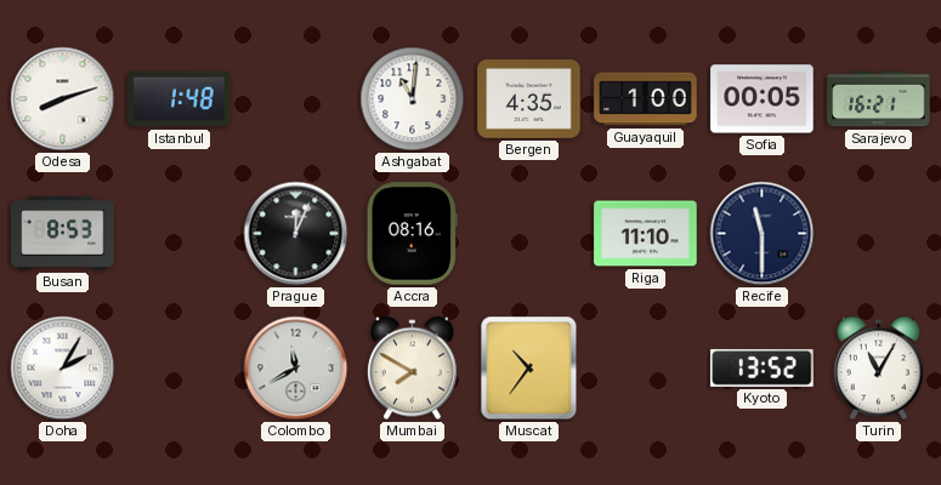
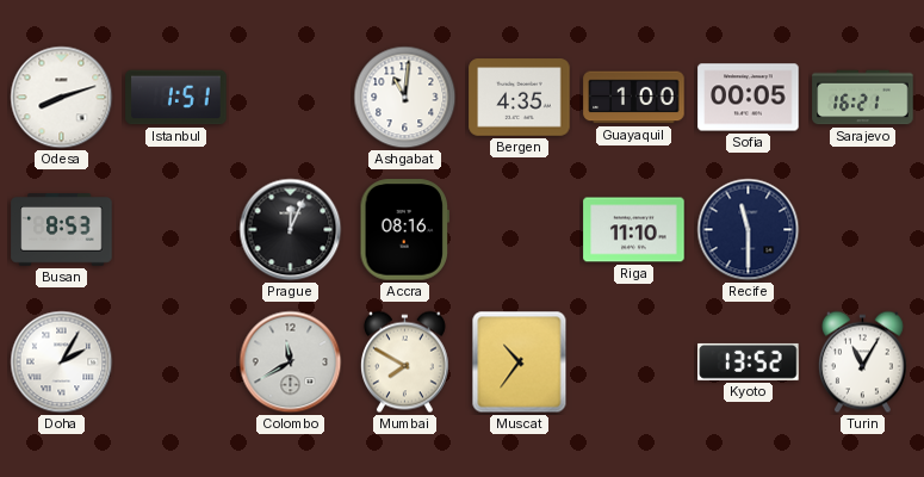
Istanbul: 1:48 -> 1:51
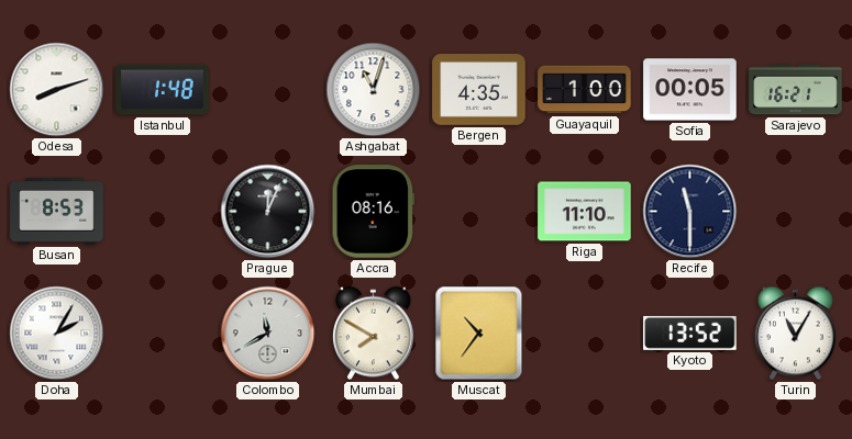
Istanbul: 1:51 -> 1:48
Ashgabat: 11:01 -> 11:03
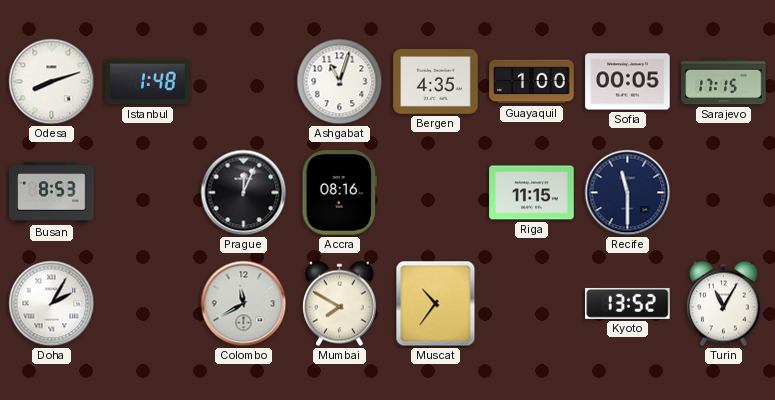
Sarajevo: 16:21 -> 17:15
Riga: 11:10 -> 11:15
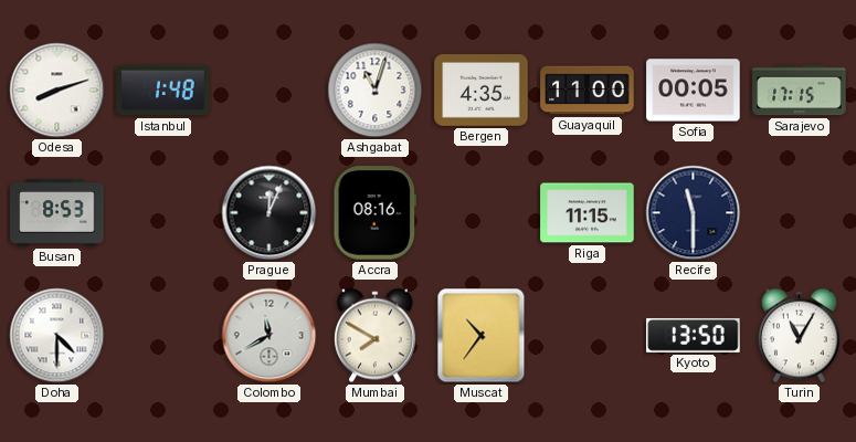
Guayaquil: 1:00 -> 11:00
Doha: 2:05 -> 4:30
Kyoto: 13:52 -> 13:50
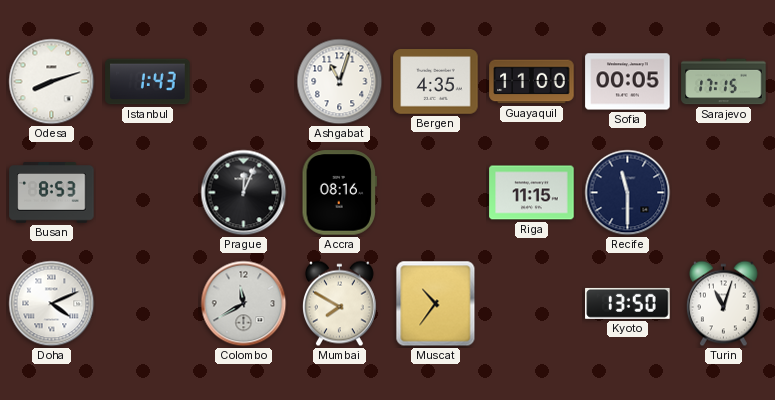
Istanbul: 1:48 -> 1:43
Doha: 4:30 -> 4:11
Turin: 11:05 -> 11:03
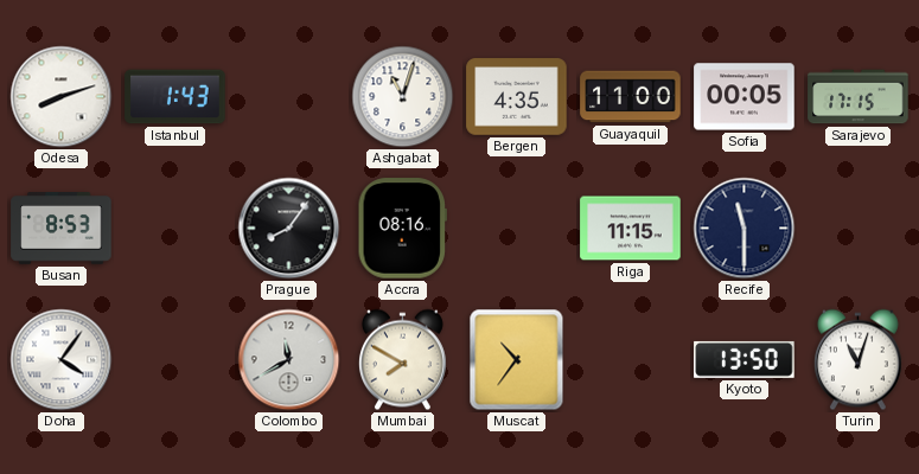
Prague: 12:04 -> 8:06
Doha: 4:11 -> 4:06
